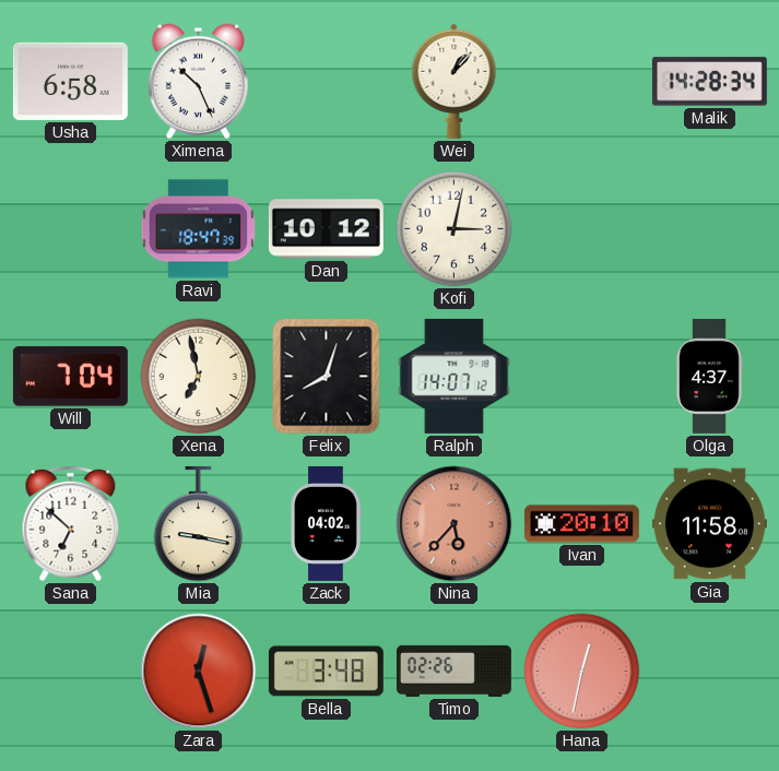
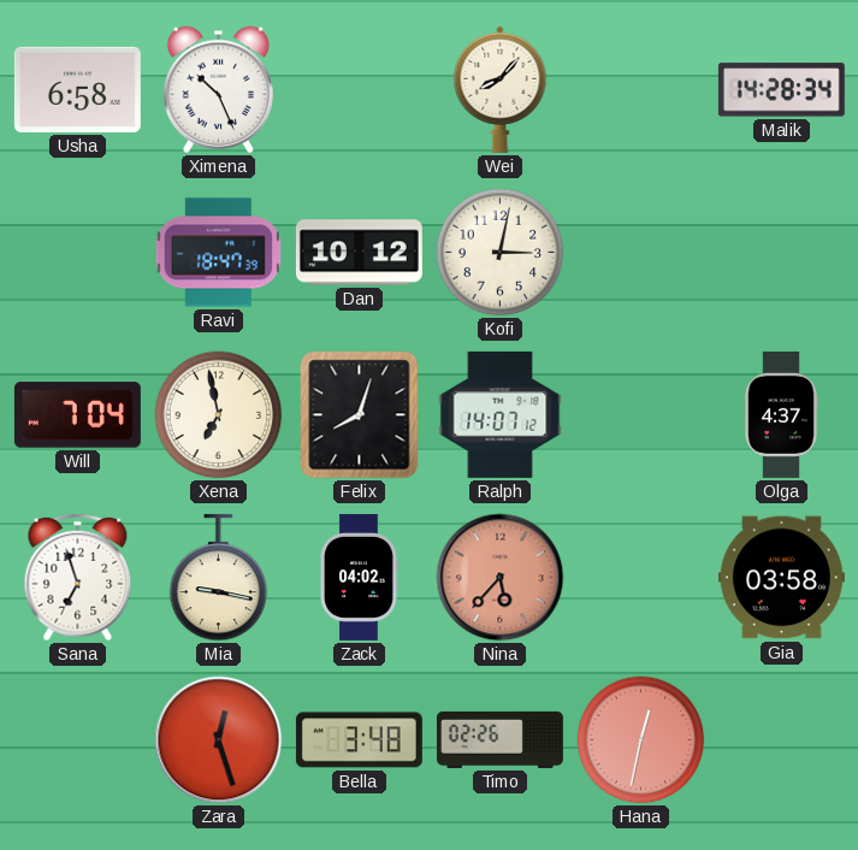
Wei: 1:07 -> 8:07
Sana: 6:52 -> 6:57
Ivan: 20:10 -> none
Gia: 11:58 -> 03:58
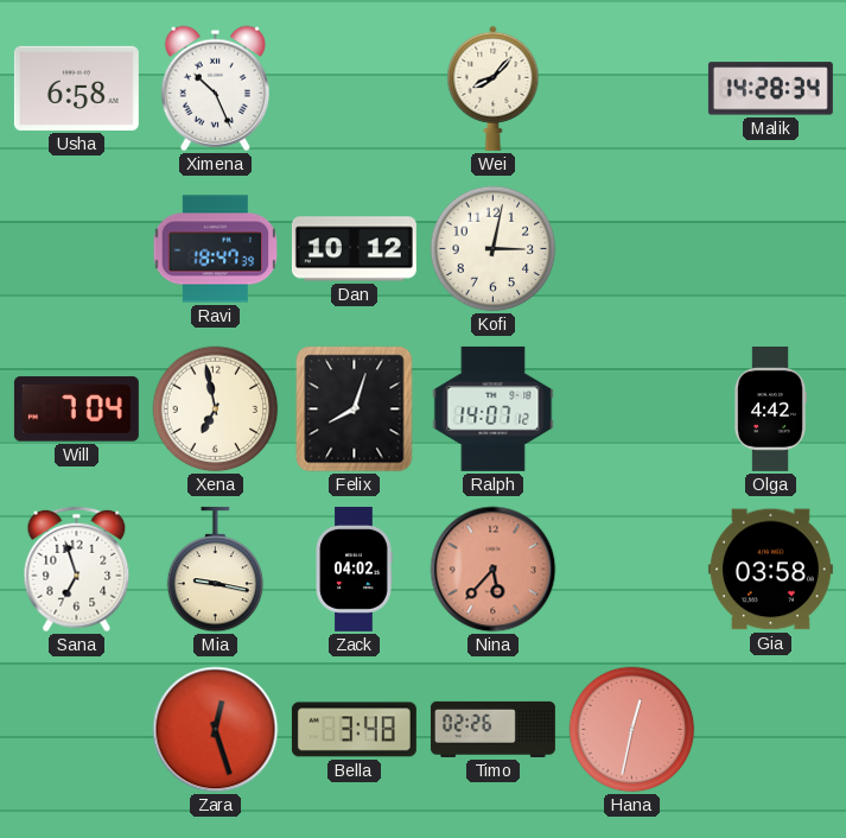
Olga: 4:37 -> 4:42
